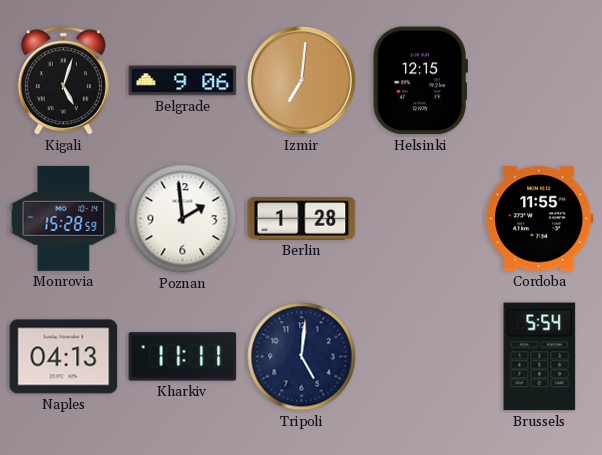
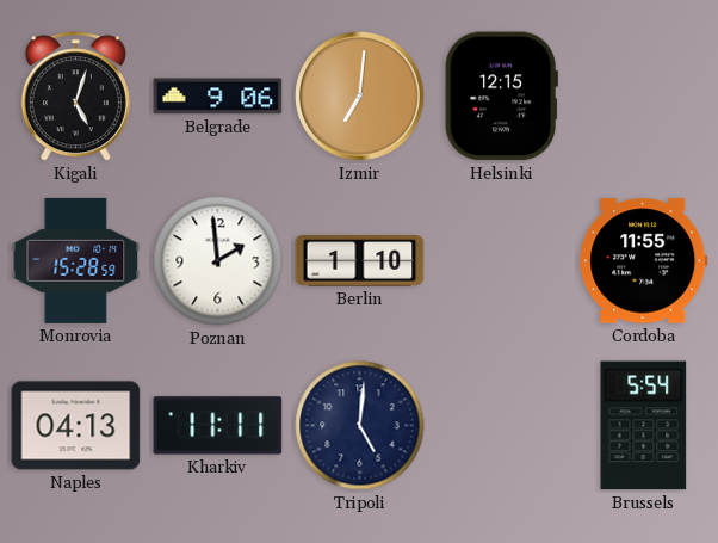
Berlin: 1:28 -> 1:10
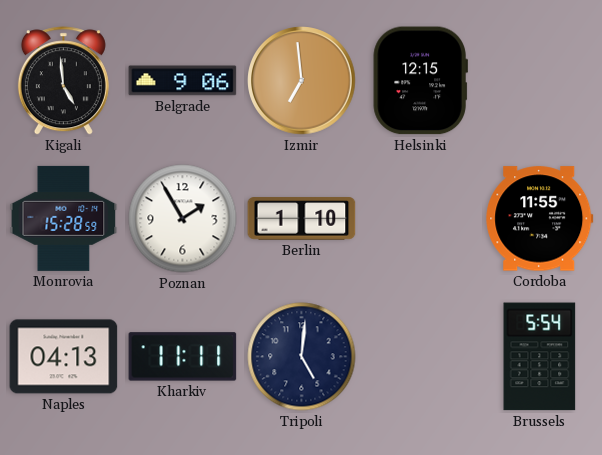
Kigali: 5:03 -> 4:59
Izmir: 7:01 -> 6:59
Poznan: 1:59 -> 1:55
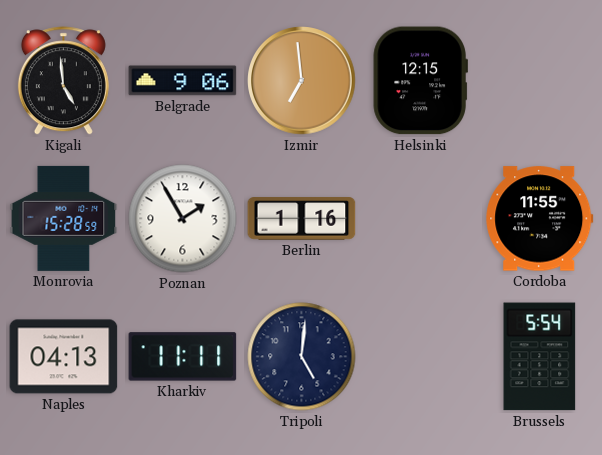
Berlin: 1:10 -> 1:16
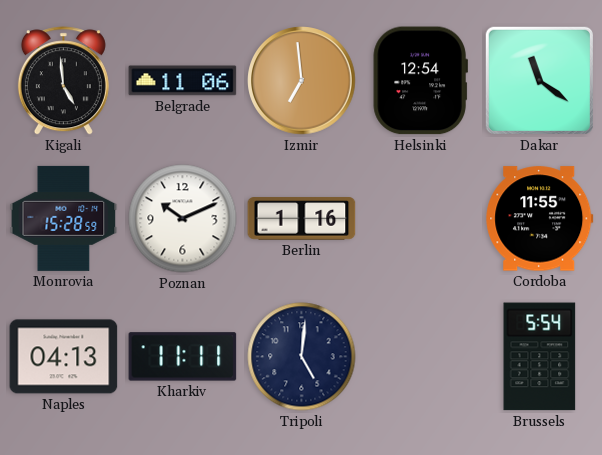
Belgrade: 9:06 -> 11:06
Helsinki: 12:15 -> 12:54
Dakar: none -> 11:21
Poznan: 1:55 -> 10:11
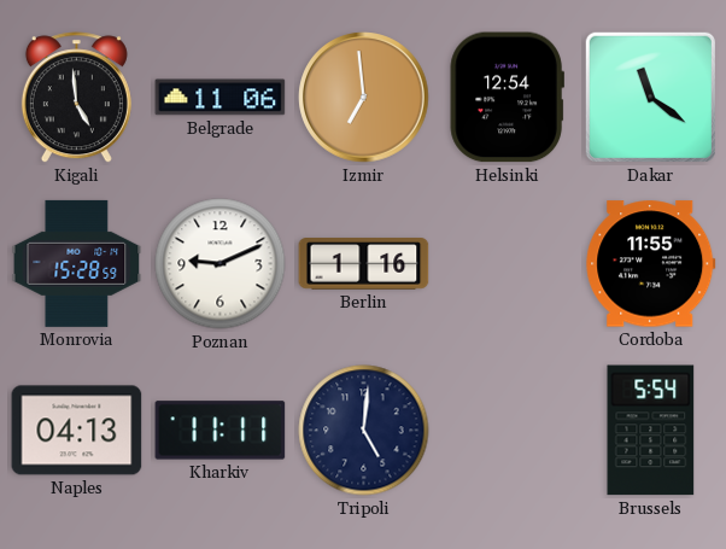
Poznan: 10:11 -> 9:11
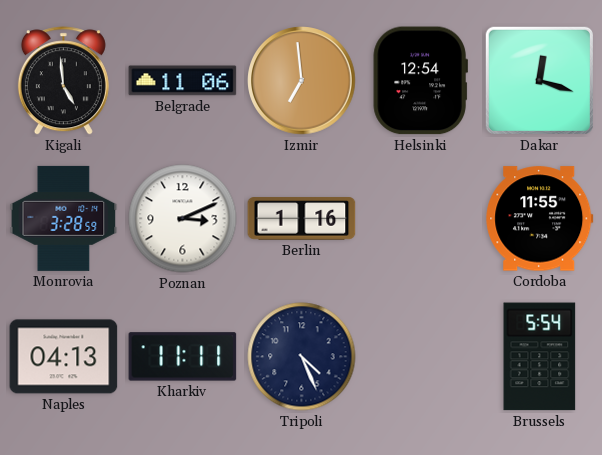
Dakar: 11:21 -> 12:18
Monrovia: 15:28 -> 3:28
Poznan: 9:11 -> 3:11
Tripoli: 5:01 -> 4:26
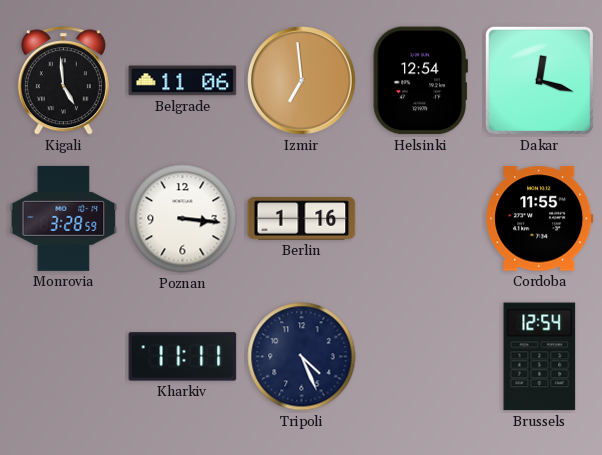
Poznan: 3:11 -> 3:16
Naples: 04:13 -> none
Brussels: 5:54 -> 12:54
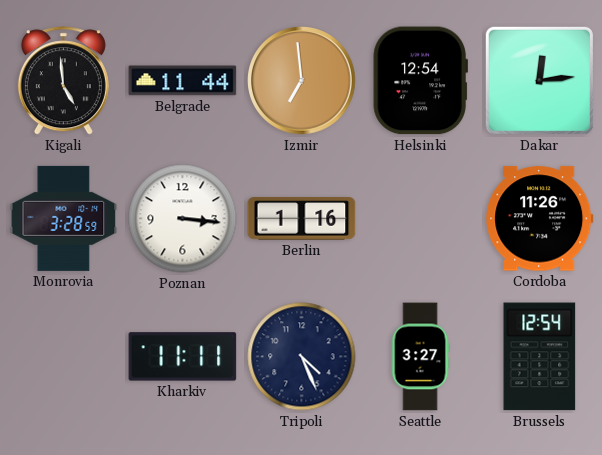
Belgrade: 11:06 -> 11:44
Dakar: 12:18 -> 12:14
Cordoba: 11:55 -> 11:26
Seattle: none -> 3:27
